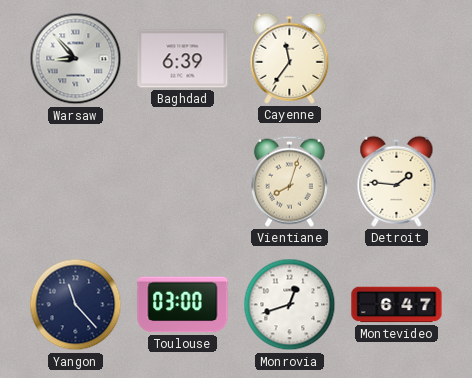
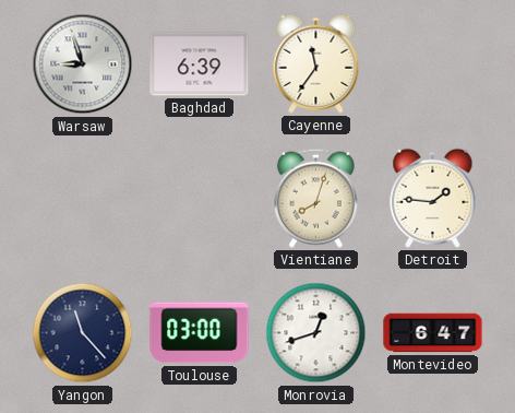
Warsaw: 8:53 -> 8:57
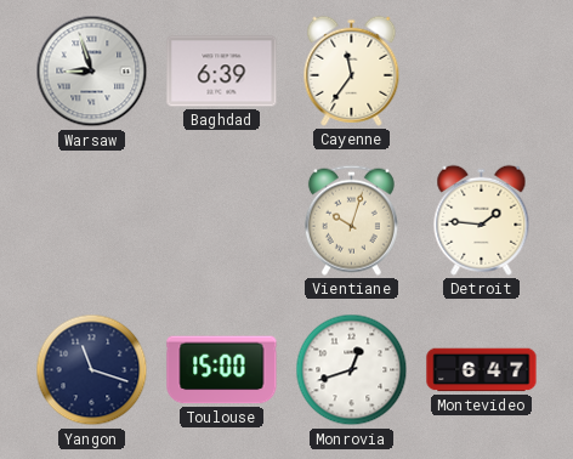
Vientiane: 8:03 -> 10:03
Yangon: 11:23 -> 11:18
Toulouse: 03:00 -> 15:00
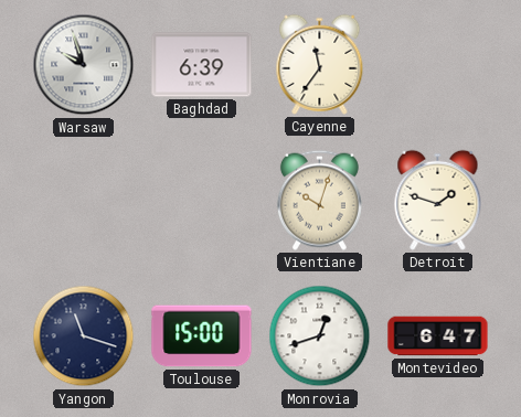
Warsaw: 8:57 -> 9:57
Detroit: 1:46 -> 1:48
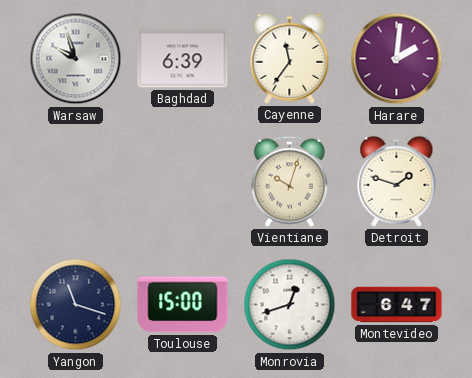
Harare: none -> 2:01
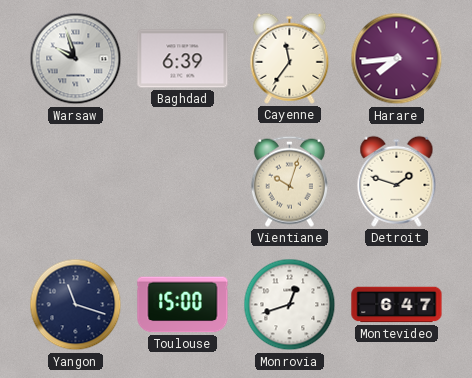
Harare: 2:01 -> 7:44
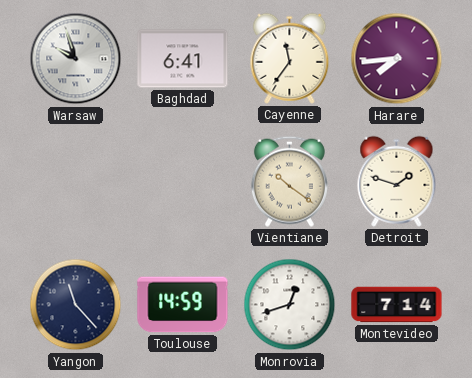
Baghdad: 6:39 -> 6:41
Vientiane: 10:03 -> 10:21
Yangon: 11:18 -> 11:23
Toulouse: 15:00 -> 14:59
Montevideo: 6:47 -> 7:14
